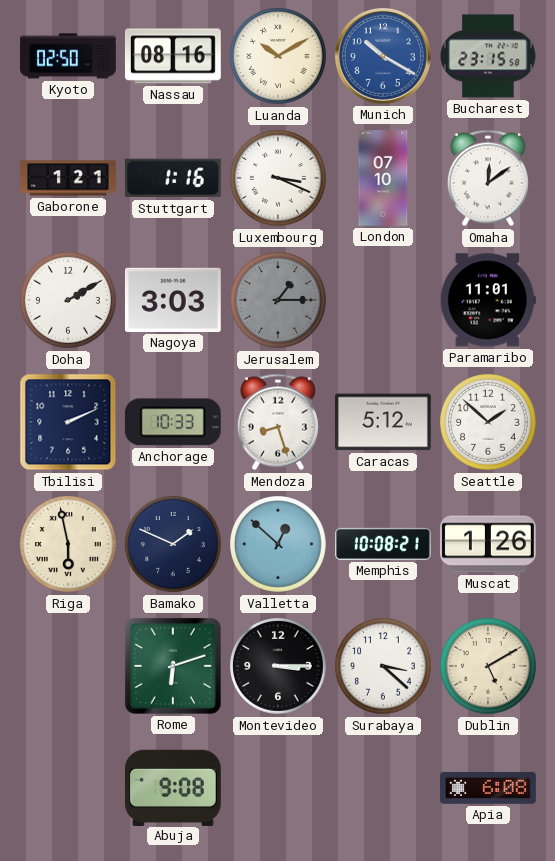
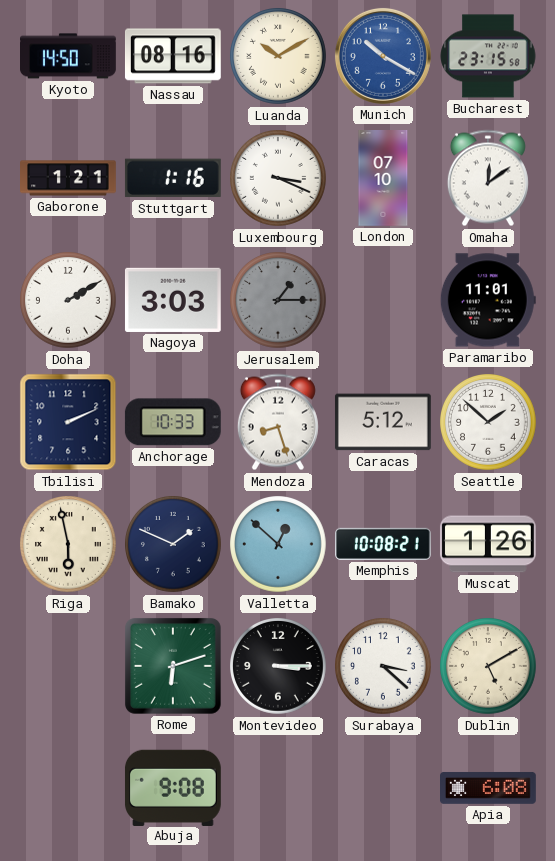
Kyoto: 02:50 -> 14:50
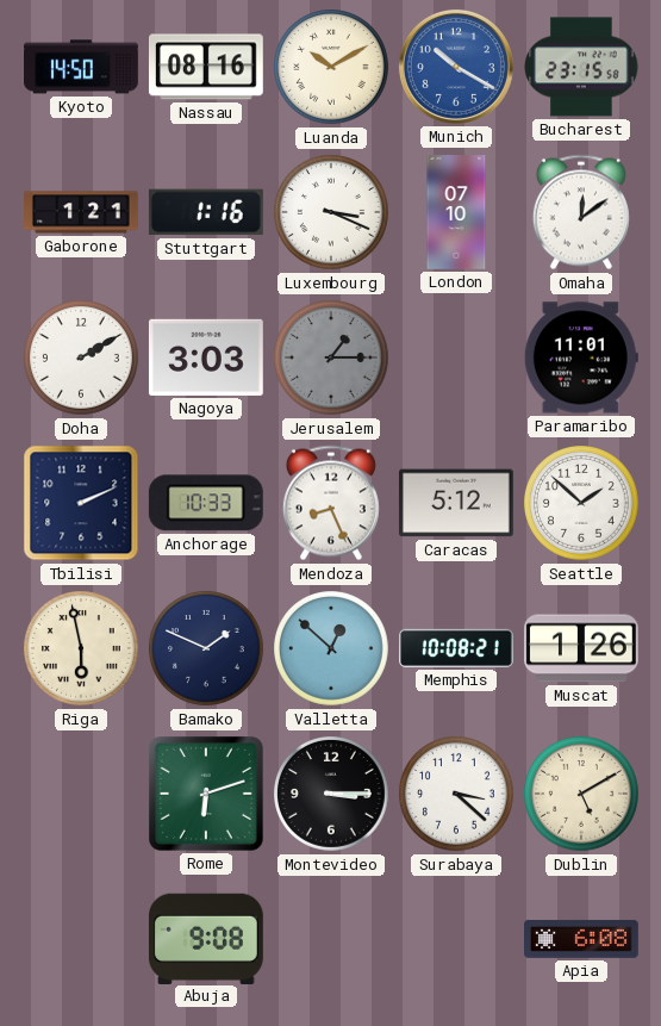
Mendoza: 8:27 -> 8:26
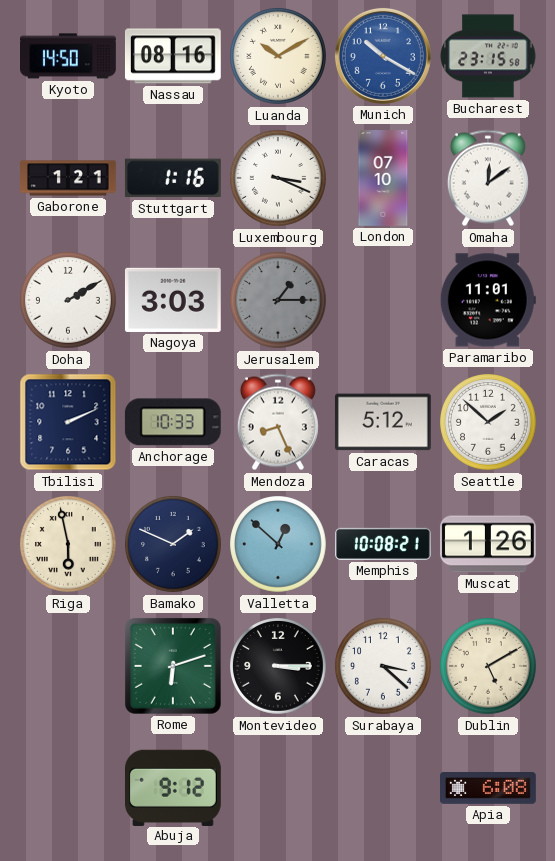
Abuja: 9:08 -> 9:12
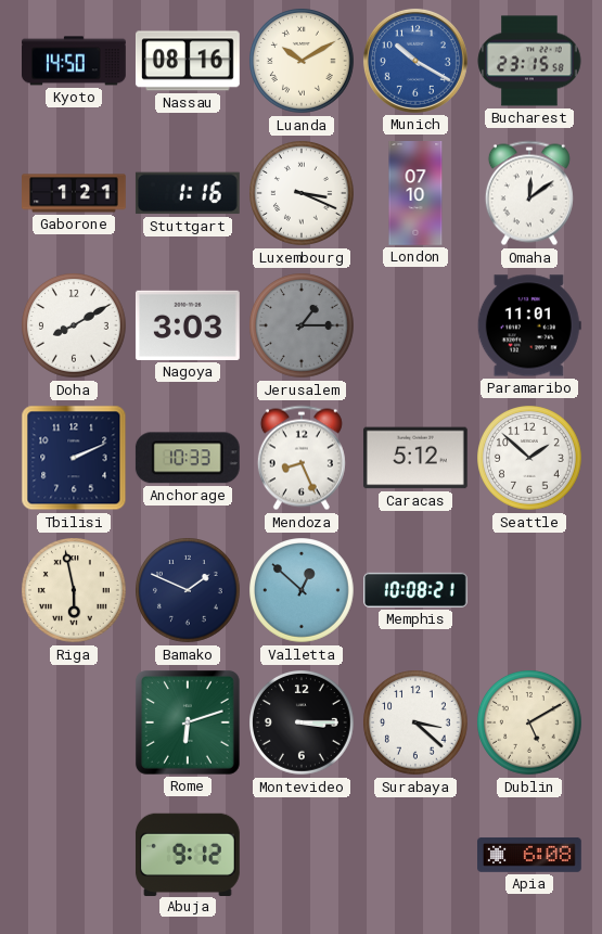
Doha: 2:10 -> 8:10
Muscat: 1:26 -> none
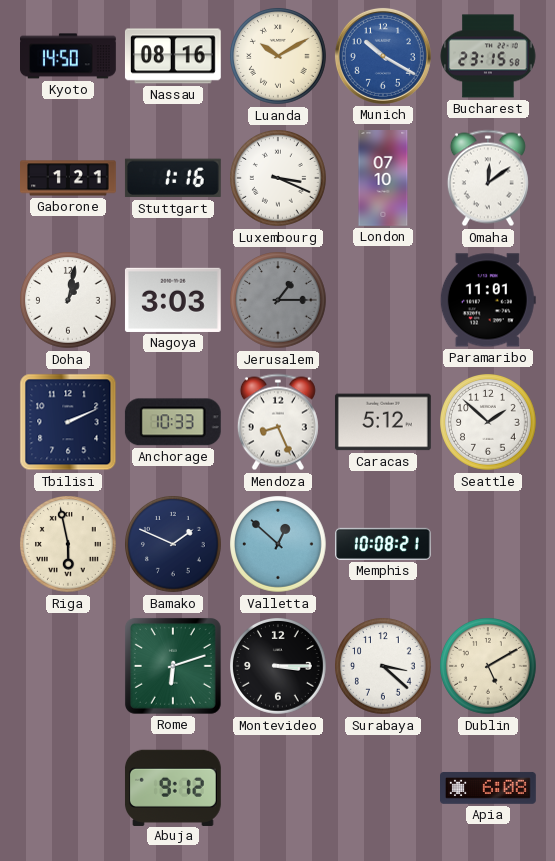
Doha: 8:10 -> 1:02
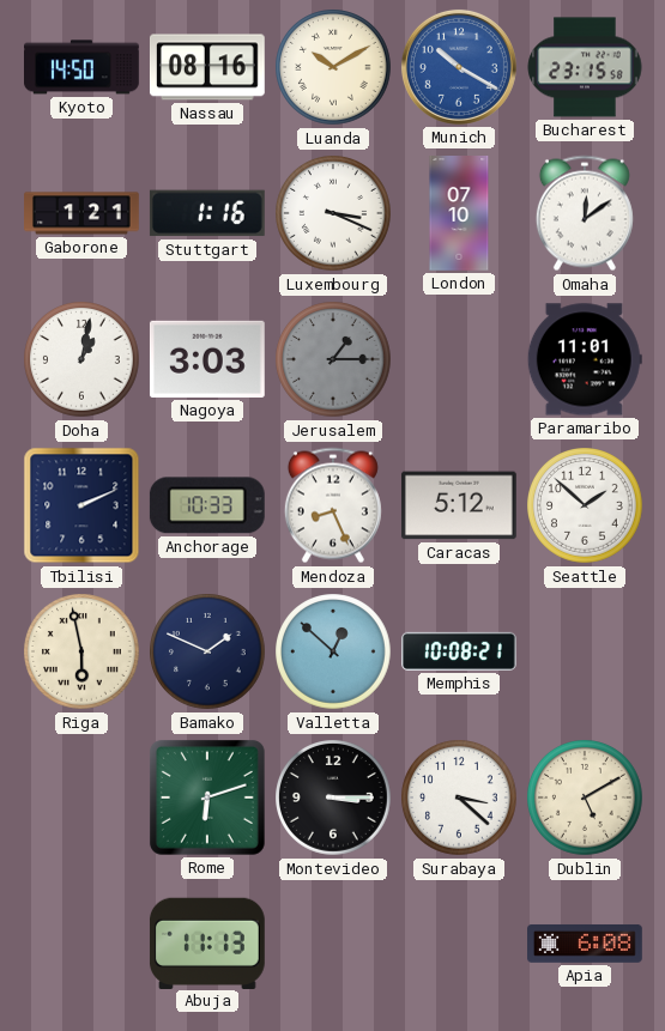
Abuja: 9:12 -> 11:13
